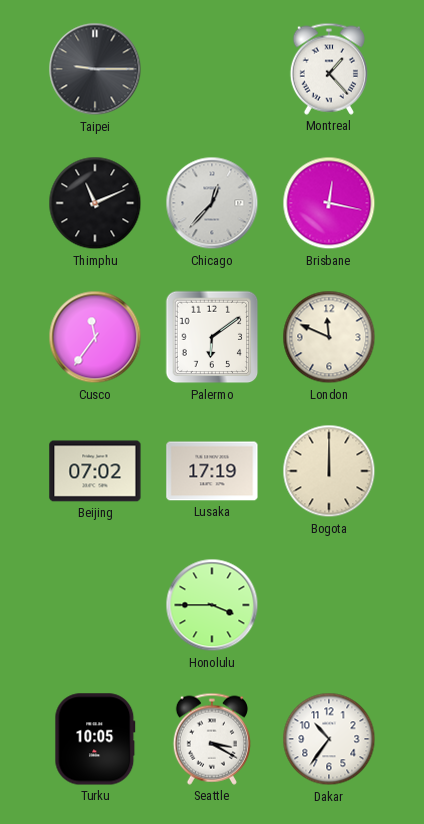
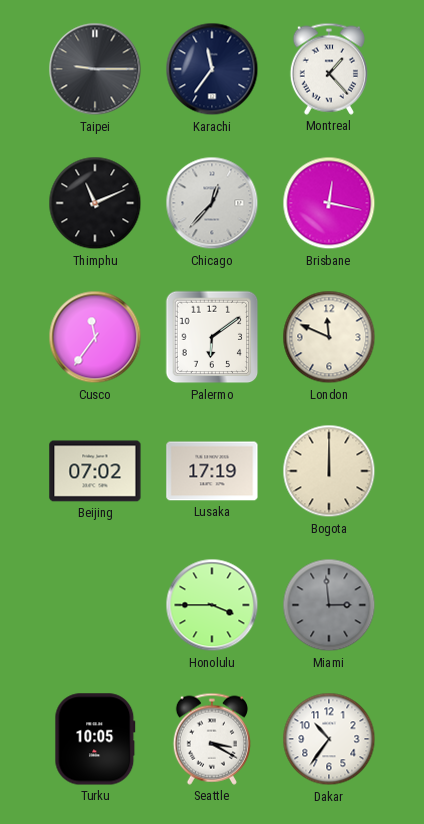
Karachi: none -> 11:36
Miami: none -> 2:59
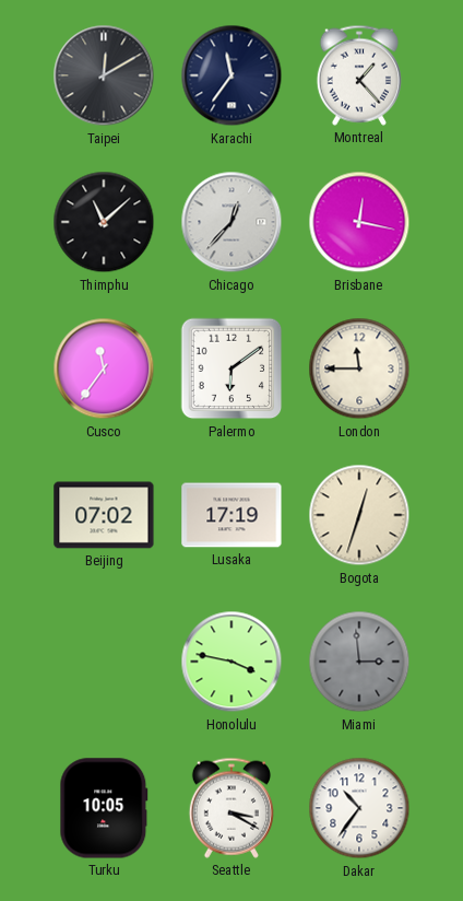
Taipei: 9:15 -> 12:10
Thimphu: 11:11 -> 11:08
London: 11:49 -> 11:45
Bogota: 12:00 -> 12:33
Honolulu: 3:45 -> 3:47
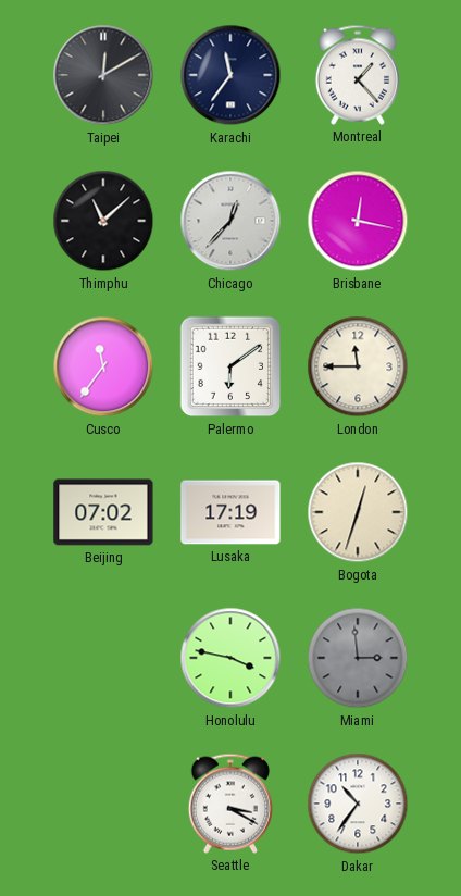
Turku: 10:05 -> none
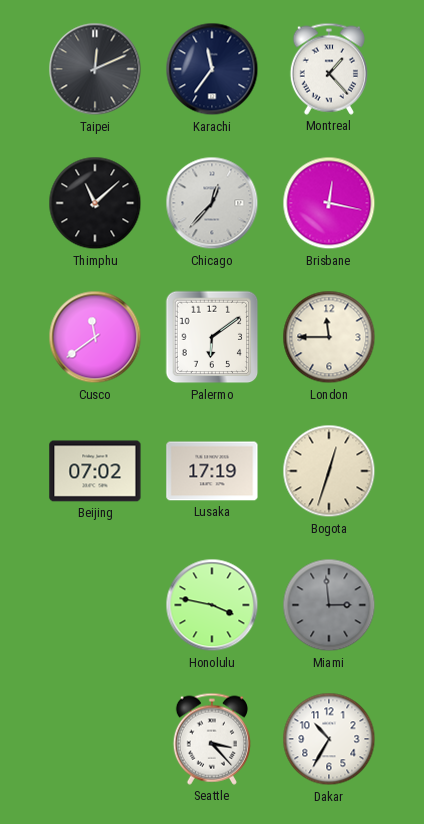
Taipei: 12:10 -> 12:11
Cusco: 11:36 -> 11:39
Seattle: 3:20 -> 3:23
Dakar: 10:36 -> 10:35
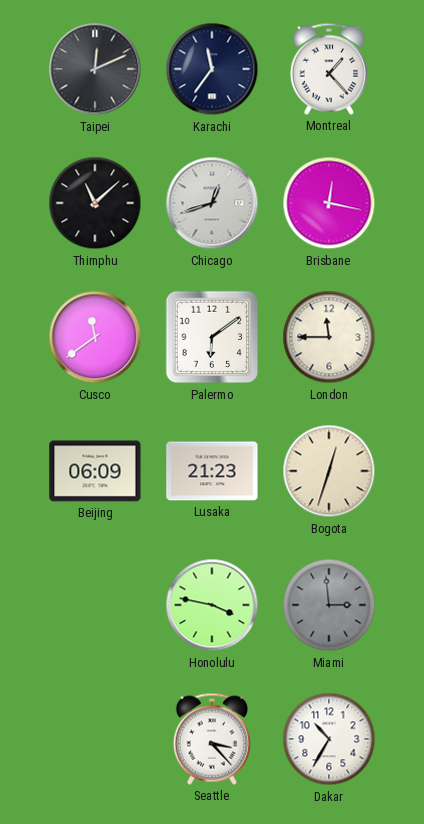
Chicago: 12:37 -> 12:42
Beijing: 07:02 -> 06:09
Lusaka: 17:19 -> 21:23
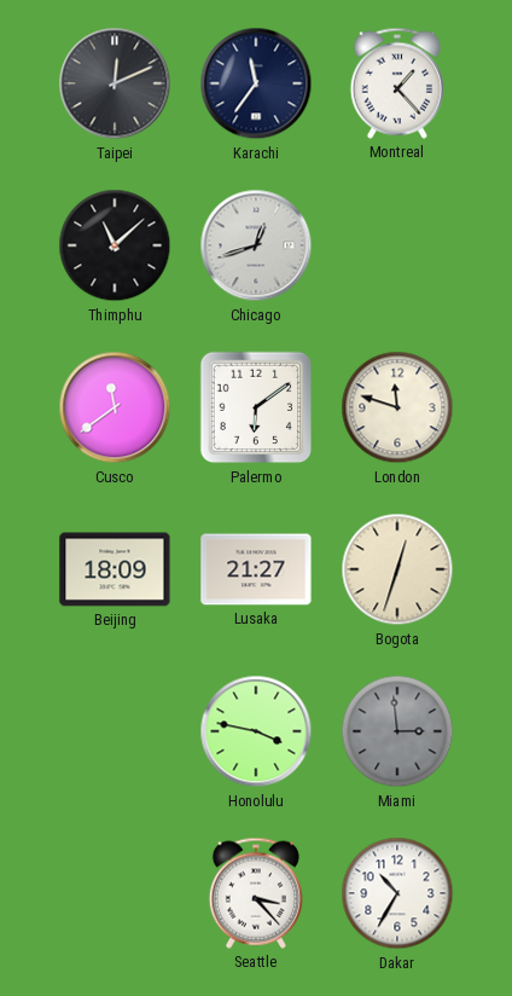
Brisbane: 12:17 -> none
London: 11:45 -> 11:48
Beijing: 06:09 -> 18:09
Lusaka: 21:23 -> 21:27
